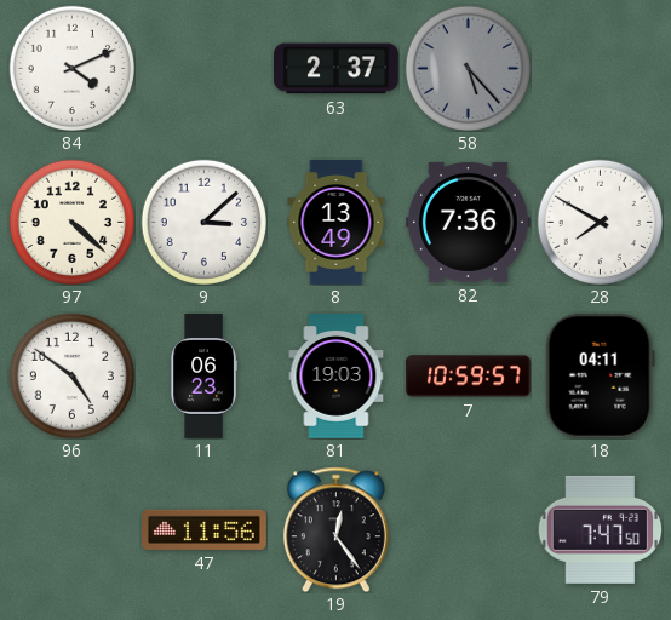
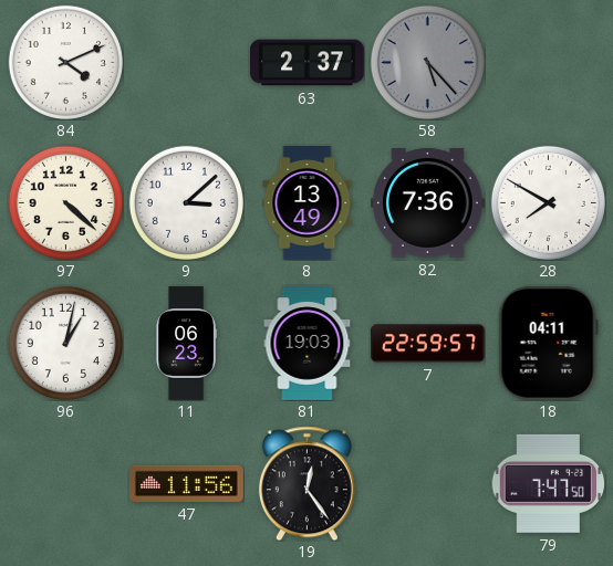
96: 4:51 -> 1:02
7: 10:59 -> 22:59
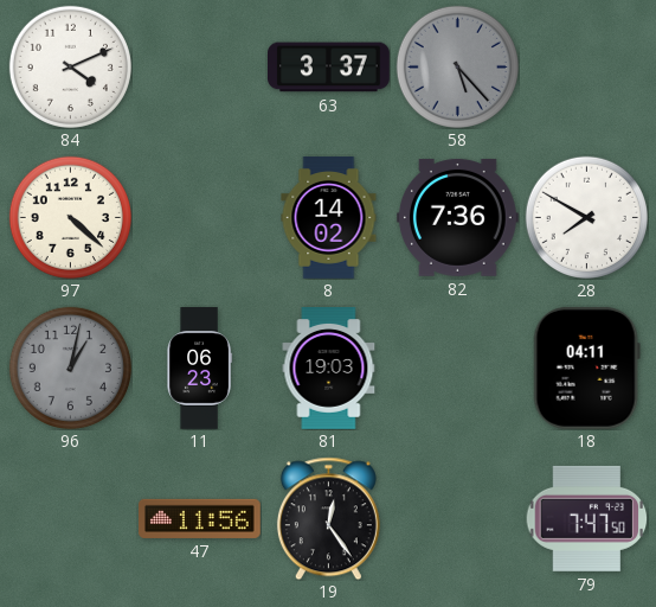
63: 2:37 -> 3:37
9: 3:08 -> none
8: 13:49 -> 14:02
96 dial: white -> grey
7: 22:59 -> none
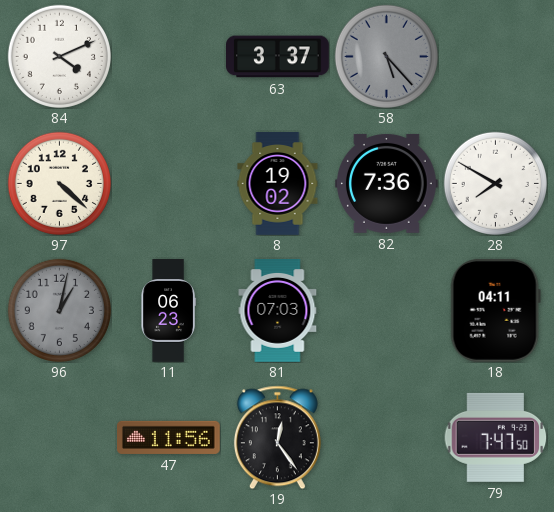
8: 14:02 -> 19:02
81: 19:03 -> 07:03
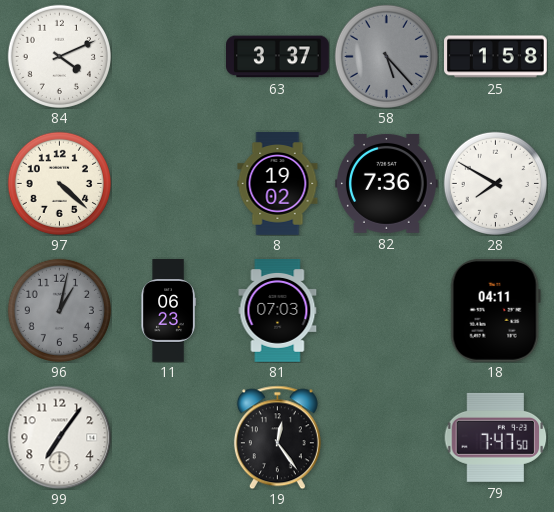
25: none -> 1:58
99: none -> 7:06
47: 11:56 -> none
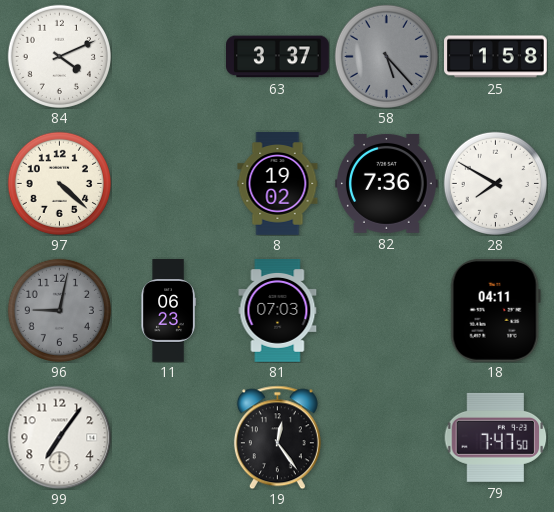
96: 1:02 -> 9:02
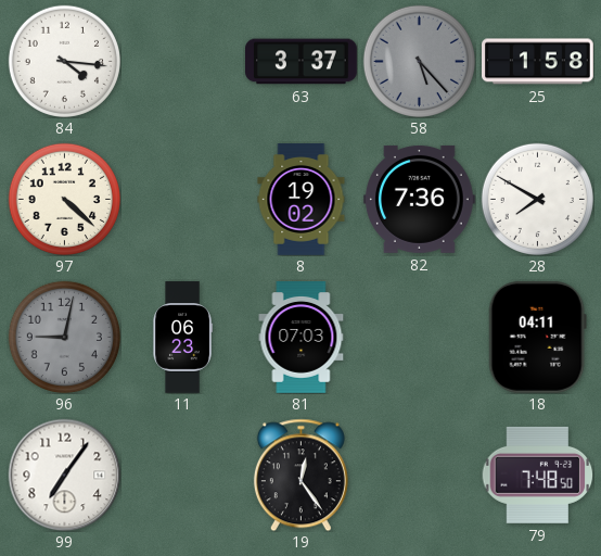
84: 4:11 -> 4:16
79: 7:47 -> 7:48
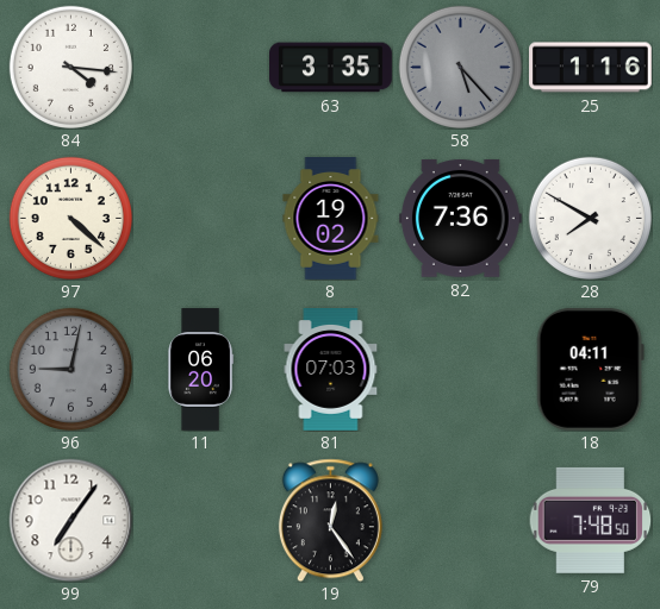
63: 3:37 -> 3:35
25: 1:58 -> 1:16
11: 06:23 -> 06:20
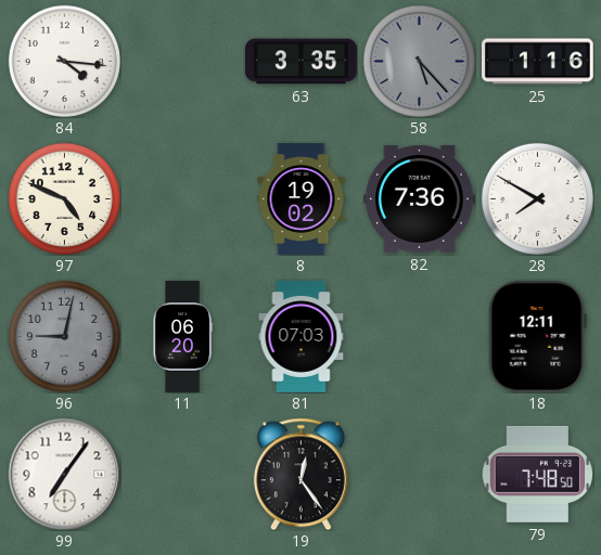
97: 4:22 -> 4:49
18: 04:11 -> 12:11
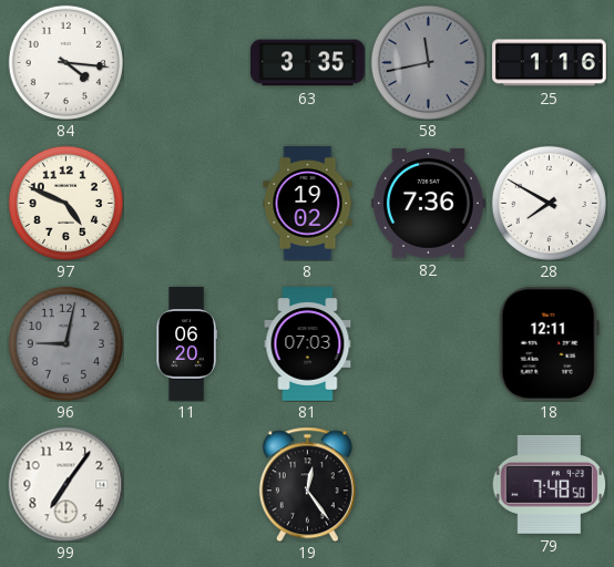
58: 5:23 -> 11:43
